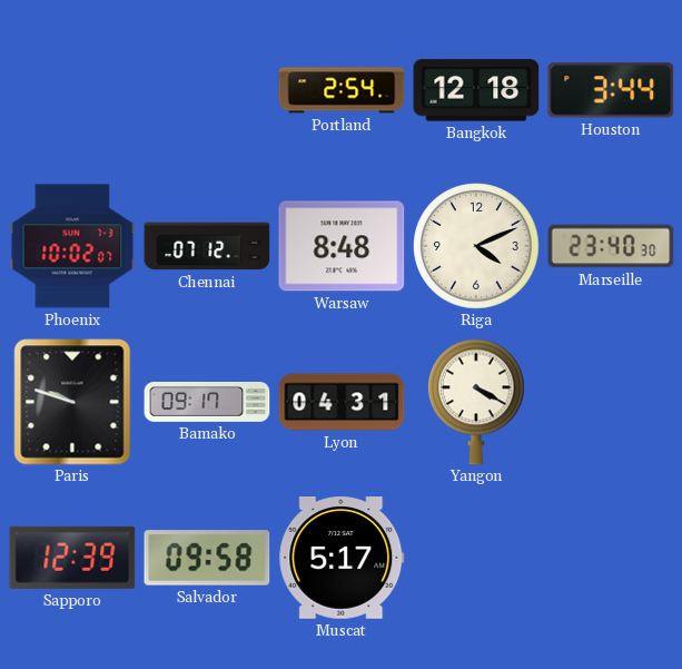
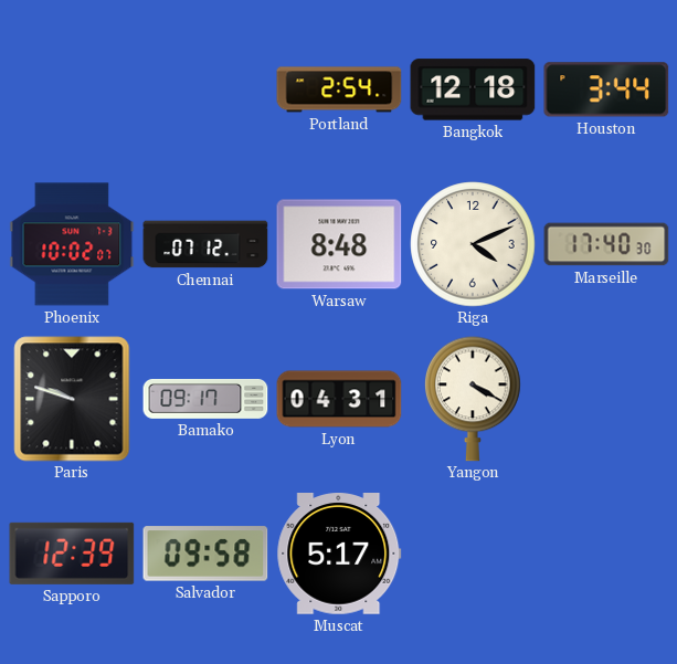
Marseille: 23:40 -> 17:40
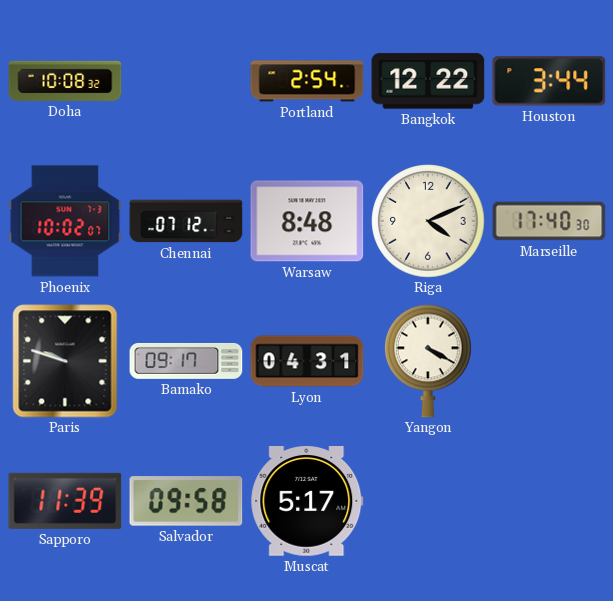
Doha: none -> 10:08
Bangkok: 12:18 -> 12:22
Sapporo: 12:39 -> 11:39
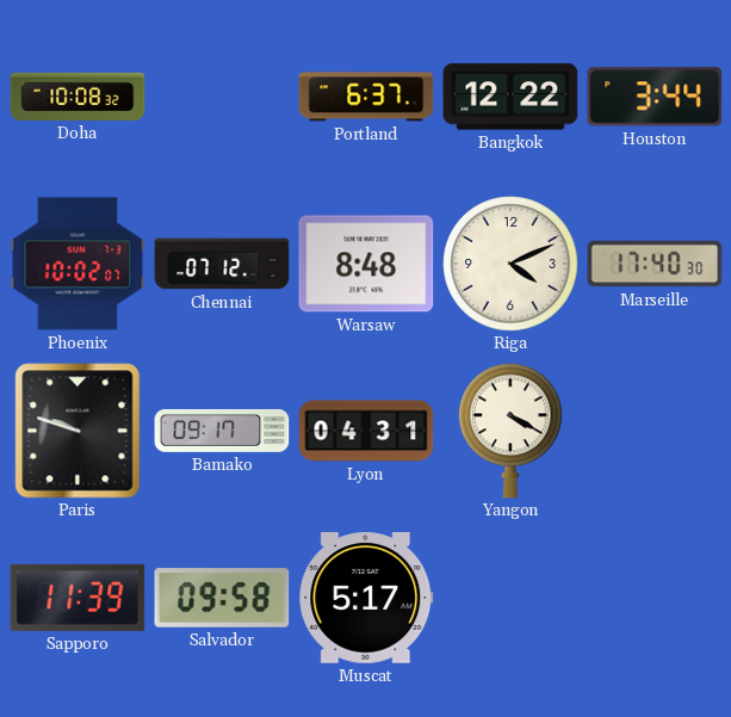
Portland: 2:54 -> 6:37
